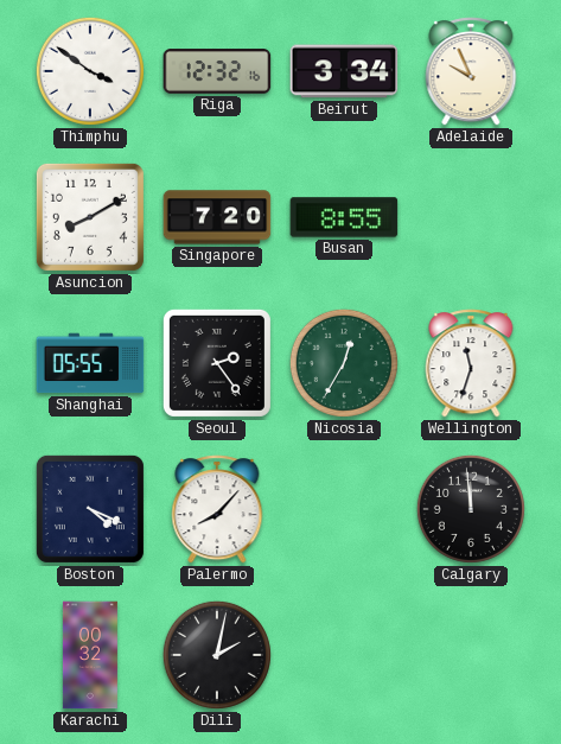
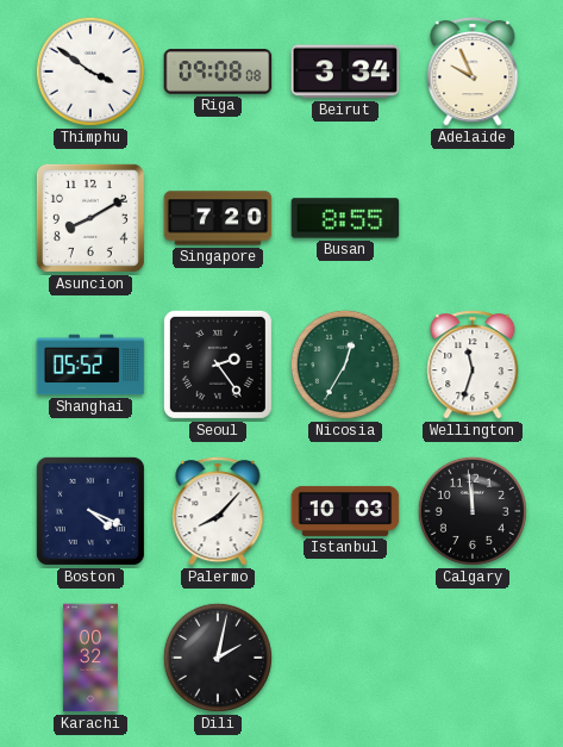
Riga: 12:32 -> 09:08
Shanghai: 05:55 -> 05:52
Istanbul: none -> 10:03
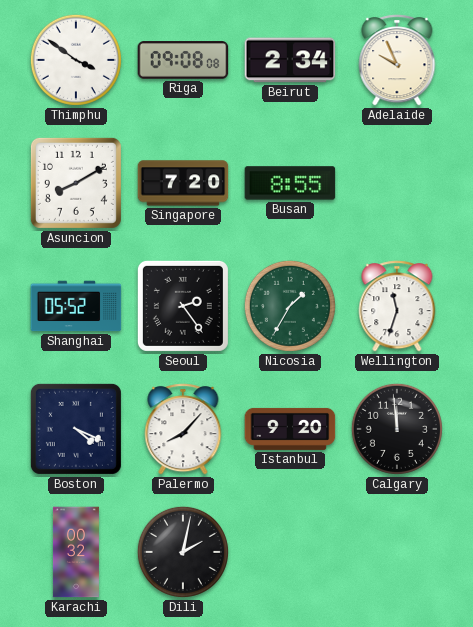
Beirut: 3:34 -> 2:34
Nicosia: 12:35 -> 1:35
Istanbul: 10:03 -> 9:20
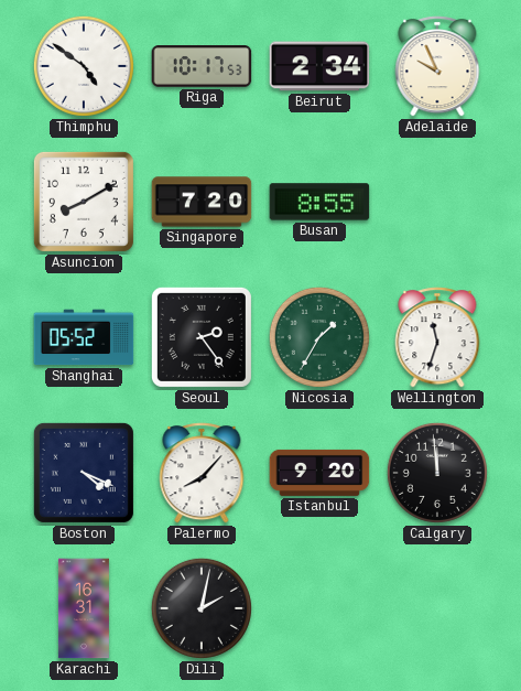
Thimphu: 3:51 -> 4:51
Riga: 09:08 -> 10:17
Karachi: 00:32 -> 16:31
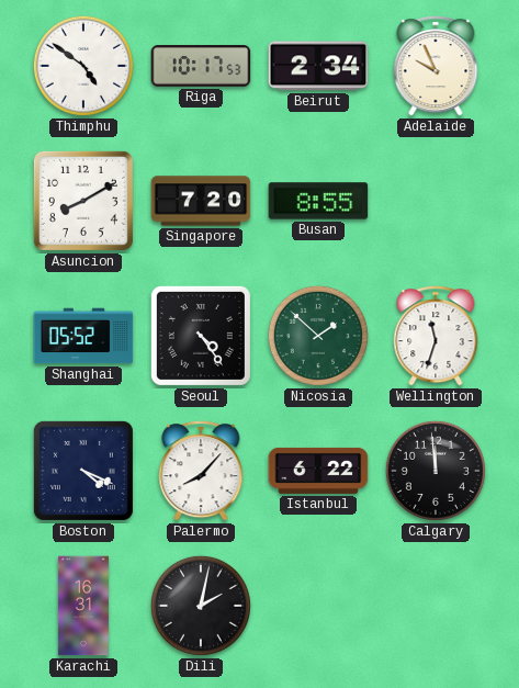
Seoul: 2:24 -> 4:24
Nicosia: 1:35 -> 1:52
Istanbul: 9:20 -> 6:22
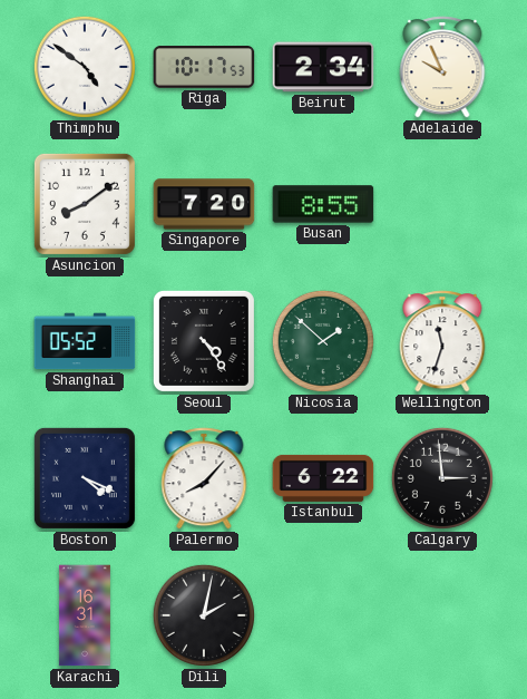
Asuncion: 8:10 -> 8:09
Calgary: 11:59 -> 2:59
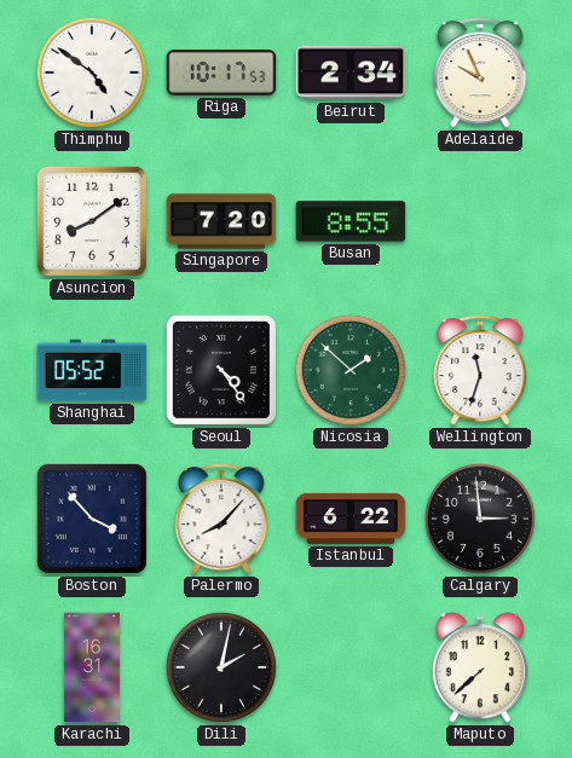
Boston: 4:19 -> 3:53
Maputo: none -> 7:38
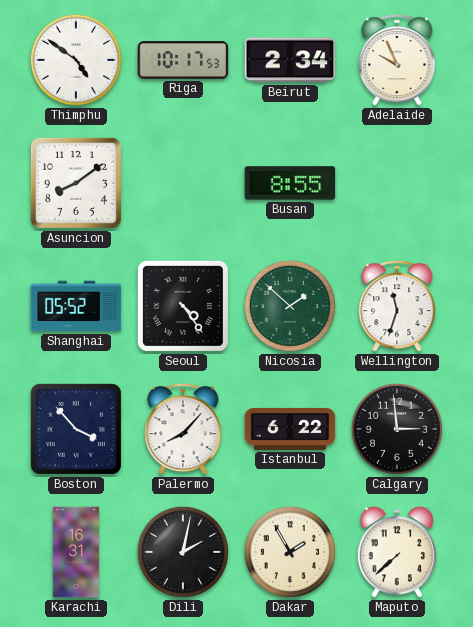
Singapore: 7:20 -> none
Dakar: none -> 1:55
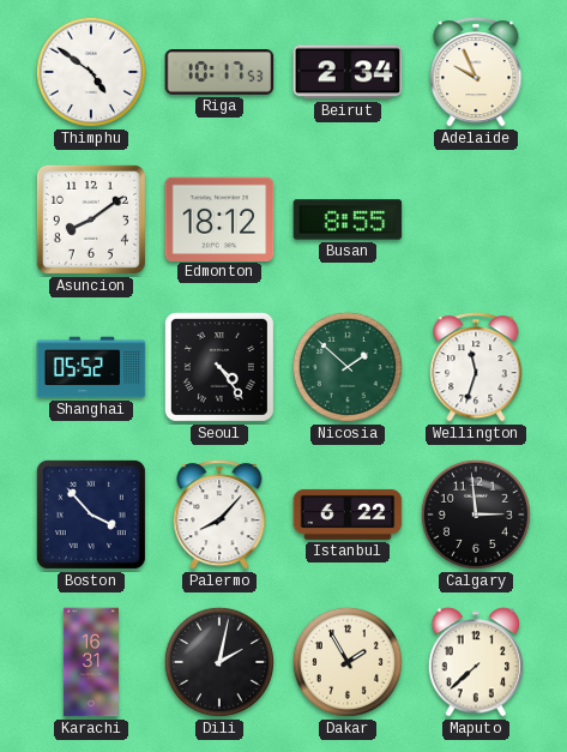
Edmonton: none -> 18:12
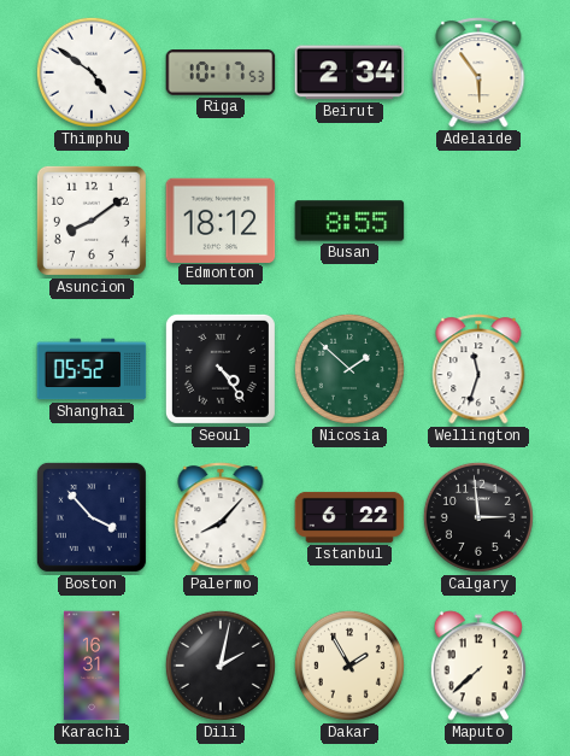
Adelaide: 9:56 -> 5:54
